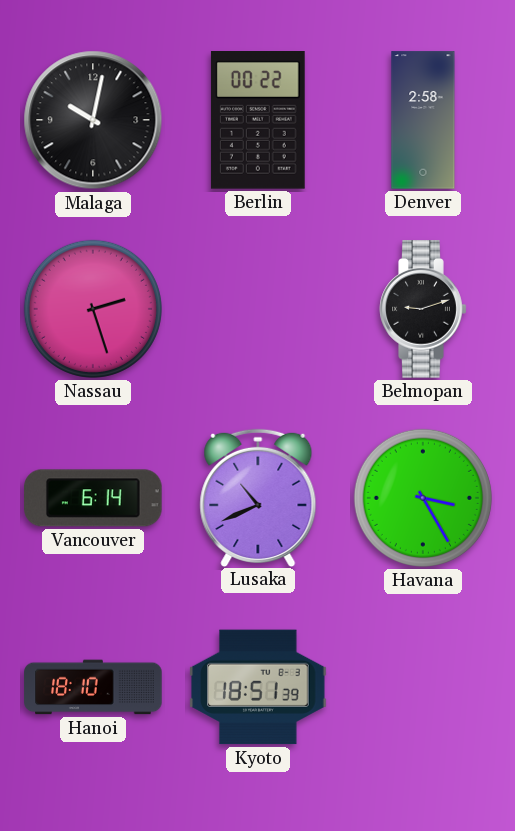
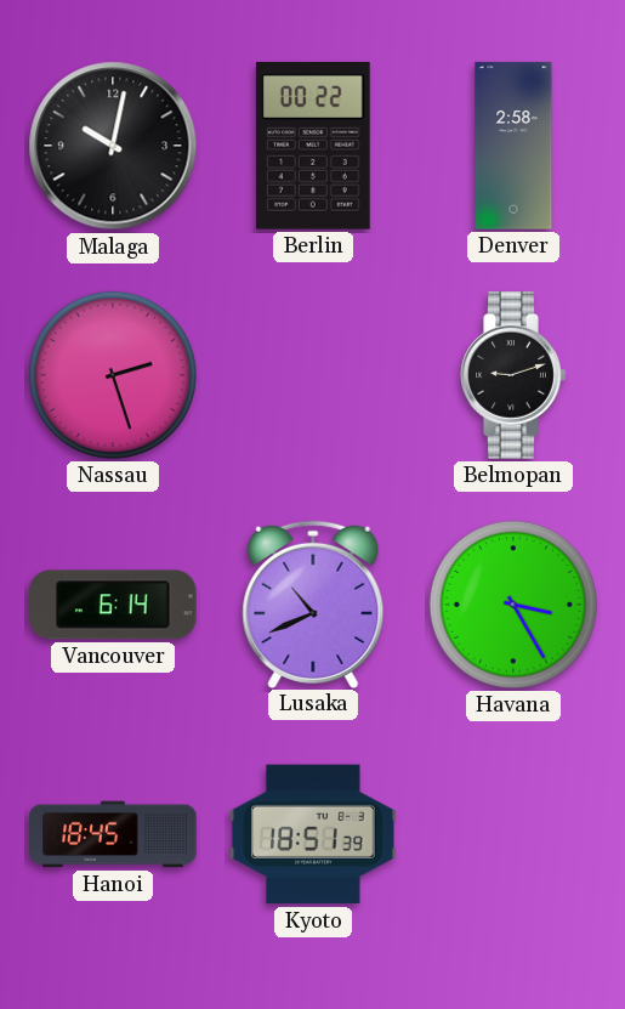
Hanoi: 18:10 -> 18:45
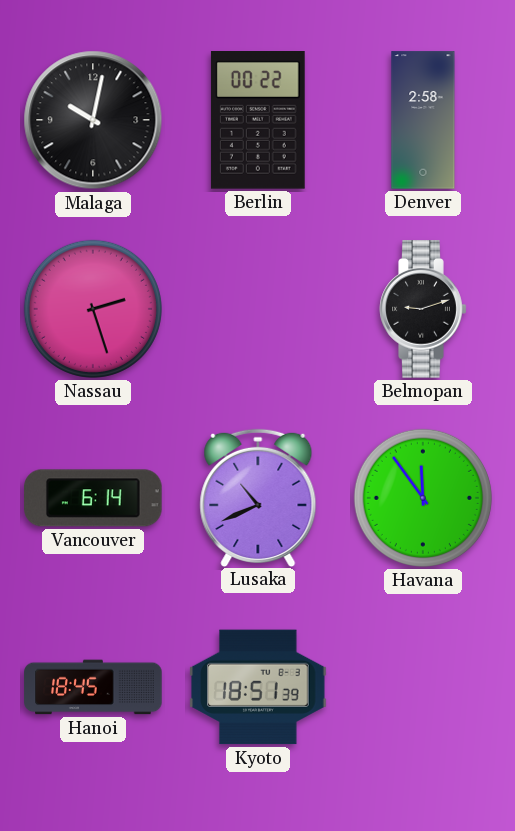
Havana: 3:25 -> 11:54
